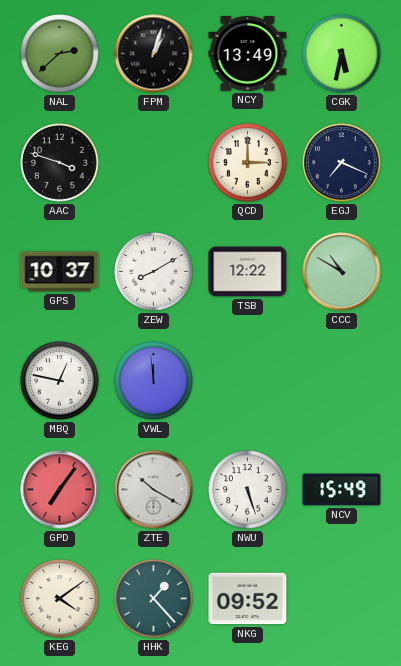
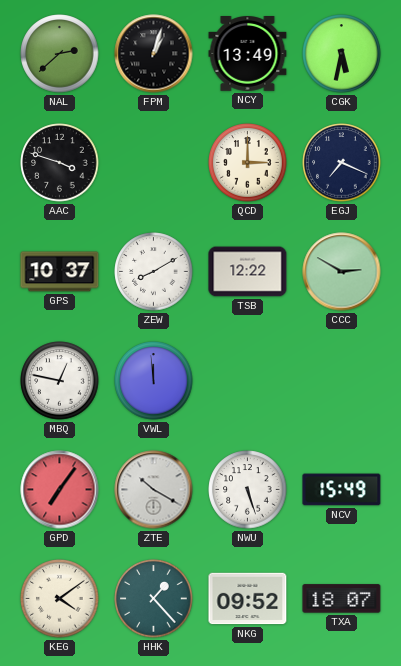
CCC: 10:50 -> 2:50
TXA: none -> 18:07
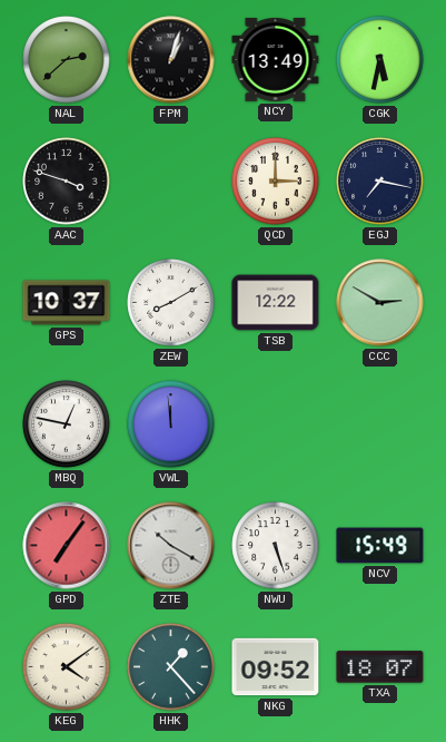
EGJ: 7:19 -> 7:17
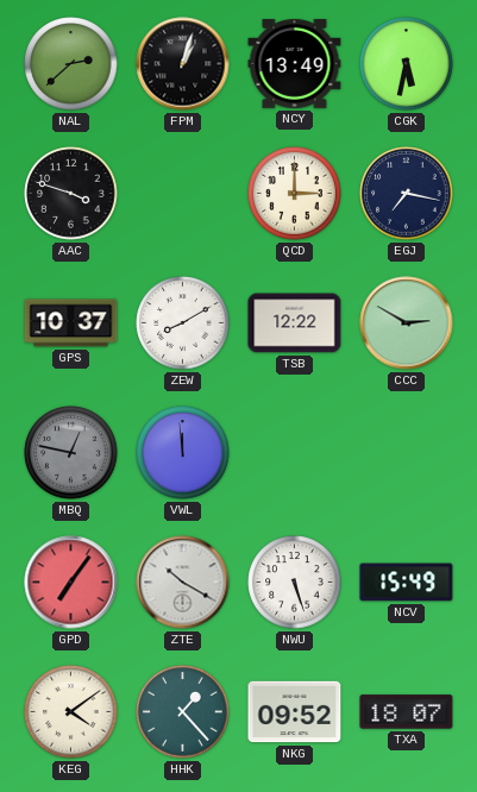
MBQ dial: white -> grey
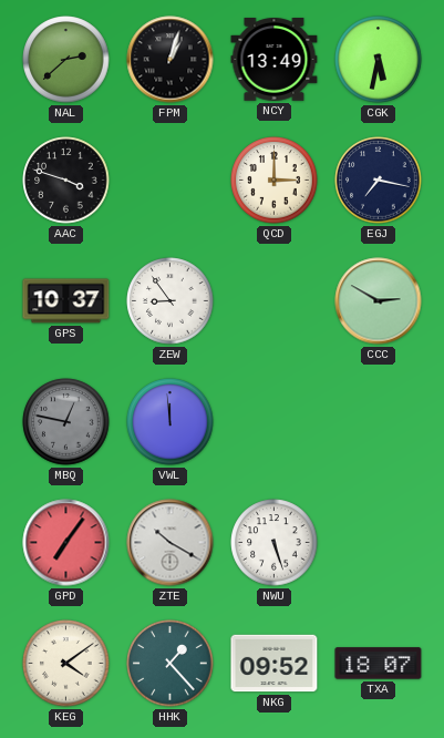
ZEW: 8:10 -> 8:54
TSB: 12:22 -> none
NCV: 15:49 -> none
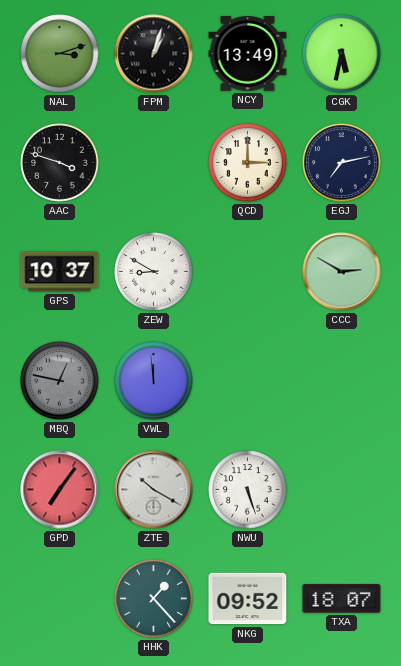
NAL: 2:38 -> 3:12
EGJ: 7:17 -> 7:13
ZEW: 8:54 -> 8:50
KEG: 4:09 -> none
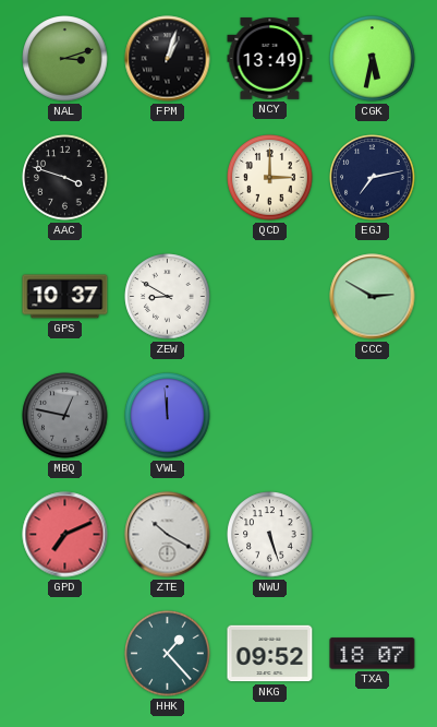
GPD: 7:06 -> 7:11
